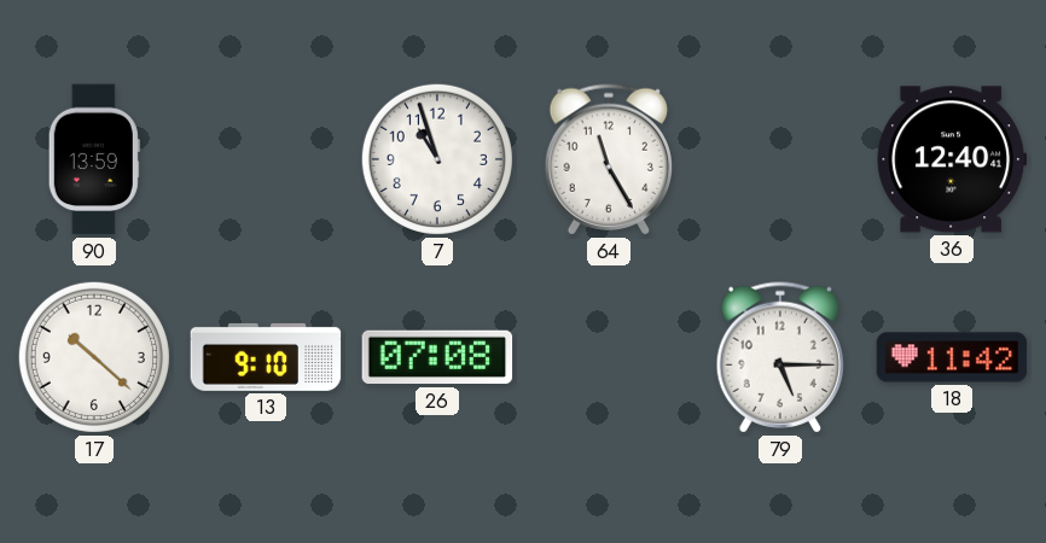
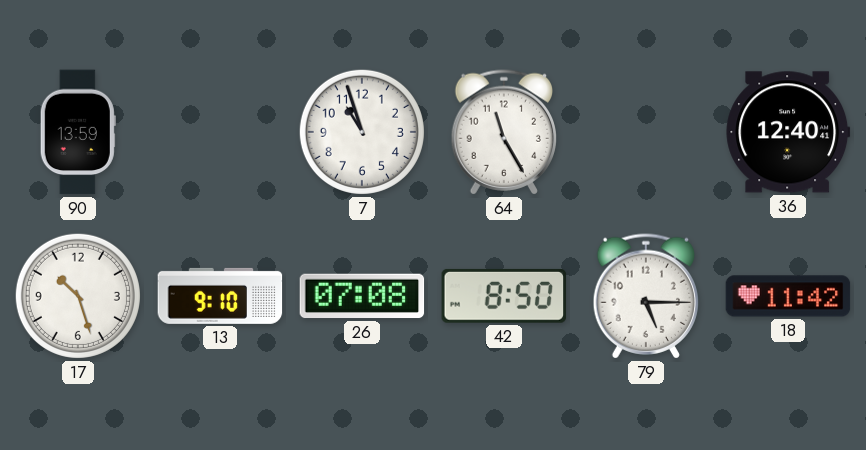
17: 10:22 -> 10:27
42: none -> 8:50
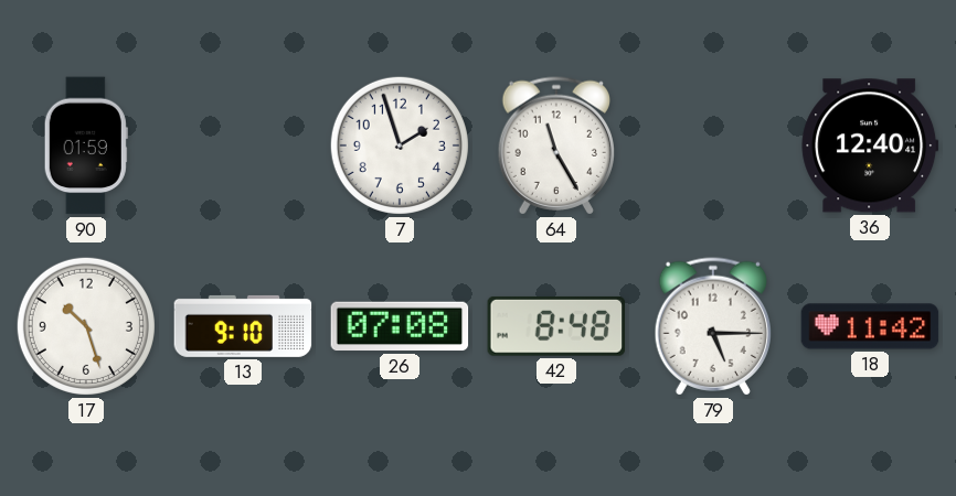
90: 13:59 -> 01:59
7: 10:57 -> 1:57
42: 8:50 -> 8:48
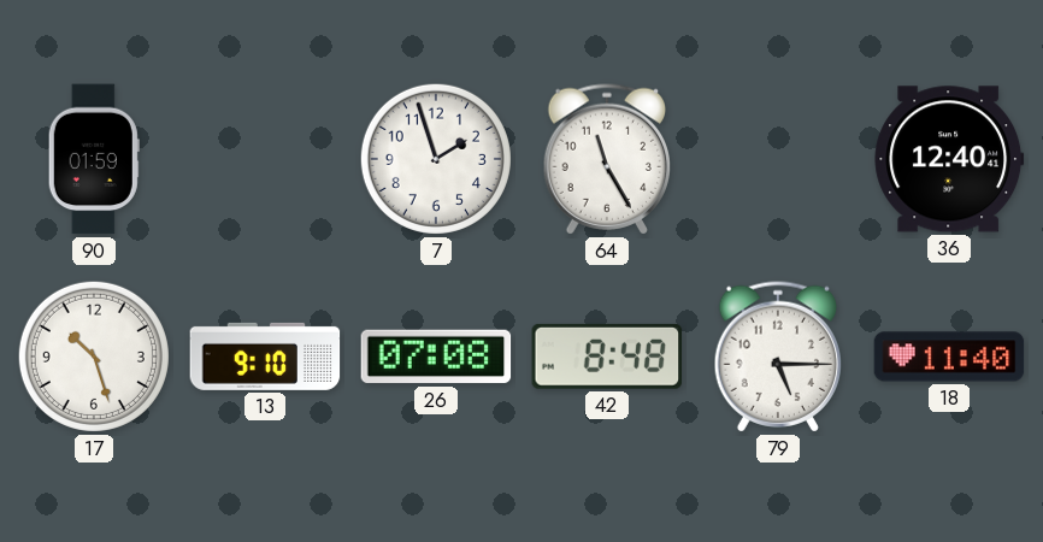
18: 11:42 -> 11:40
